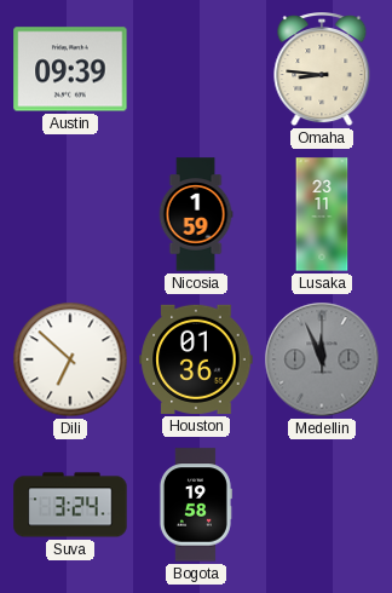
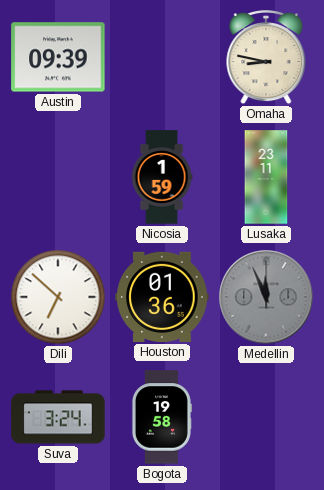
Omaha: 8:46 -> 8:47
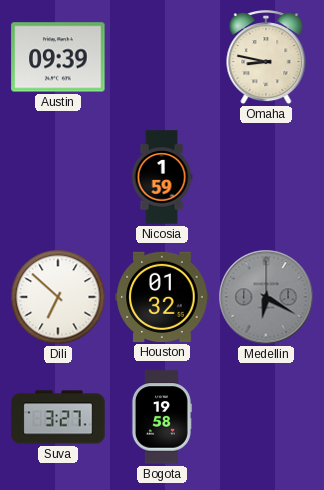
Lusaka: 23:11 -> none
Houston: 01:36 -> 01:32
Medellin: 11:56 -> 6:20
Suva: 3:24 -> 3:27
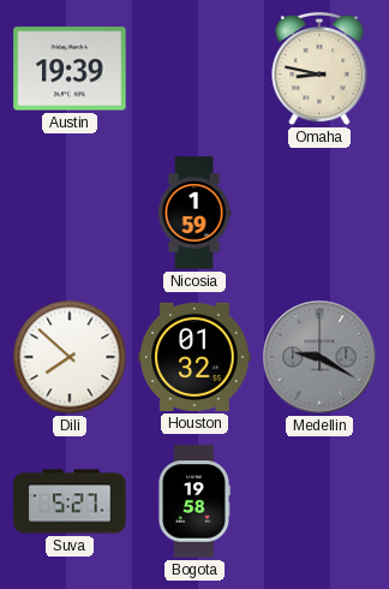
Austin: 09:39 -> 19:39
Dili: 6:52 -> 7:52
Medellin: 6:20 -> 9:20
Suva: 3:27 -> 5:27
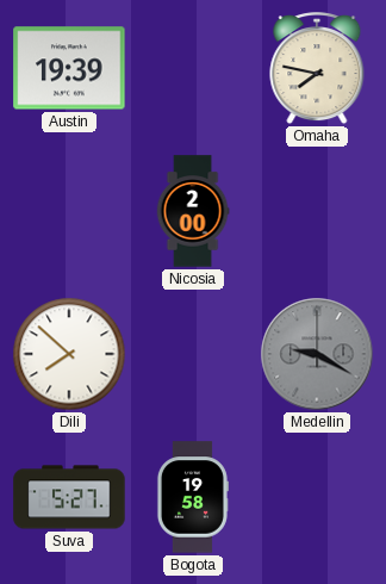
Omaha: 8:47 -> 7:47
Nicosia: 1:59 -> 2:00
Houston: 01:32 -> none
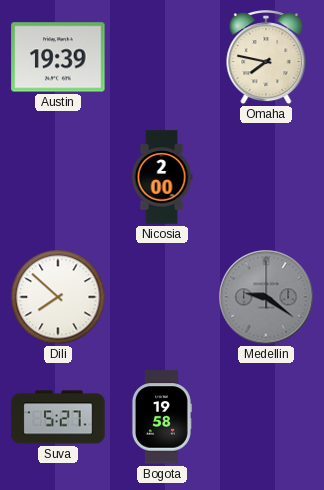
Medellin: 9:20 -> 9:21
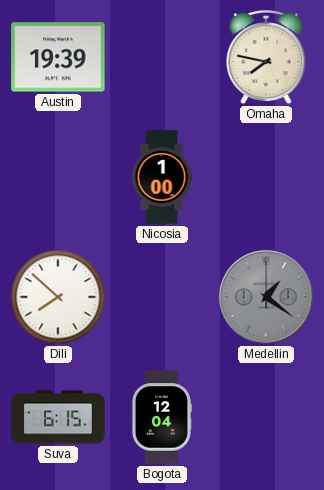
Nicosia: 2:00 -> 1:00
Medellin: 9:21 -> 1:21
Suva: 5:27 -> 6:15
Bogota: 19:58 -> 12:04
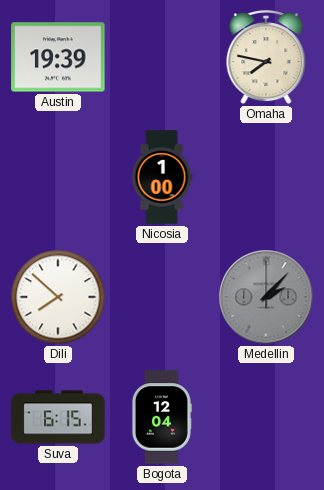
Medellin: 1:21 -> 2:07
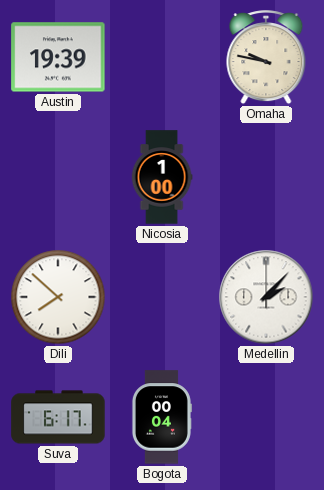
Omaha: 7:47 -> 9:47
Medellin dial: grey -> white
Suva: 6:15 -> 6:17
Bogota: 12:04 -> 00:04
